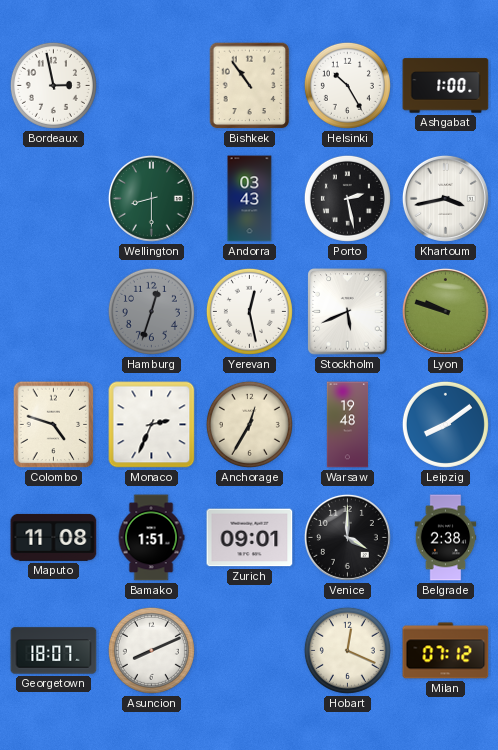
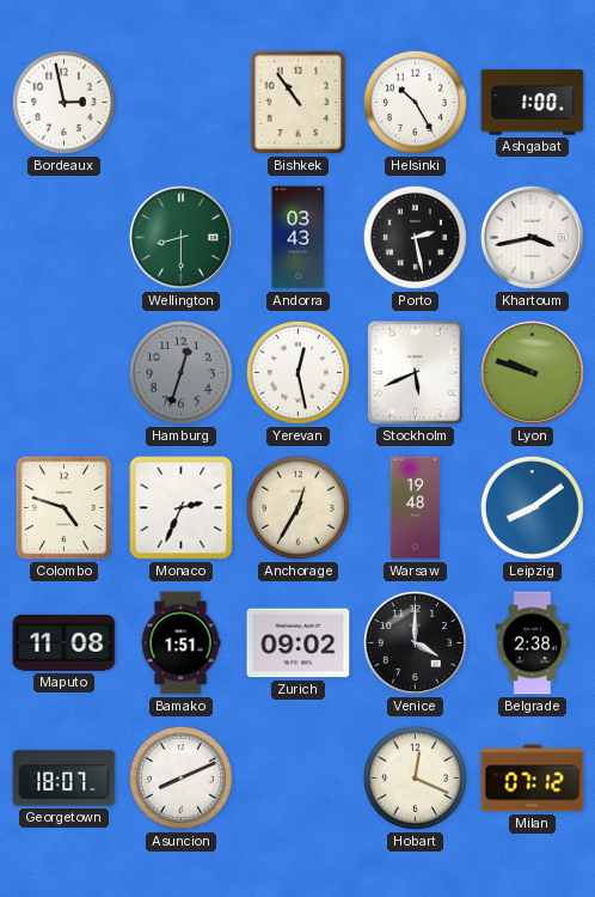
Zurich: 09:01 -> 09:02
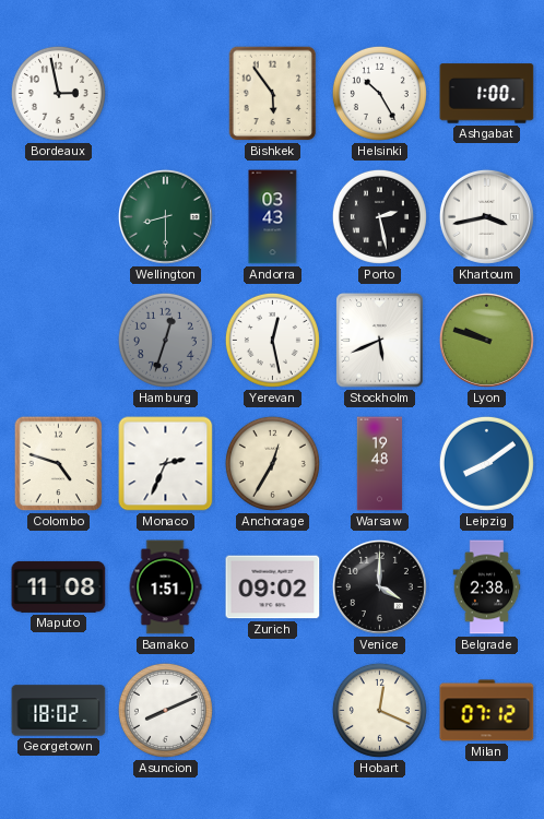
Bishkek: 10:54 -> 5:54
Georgetown: 18:07 -> 18:02
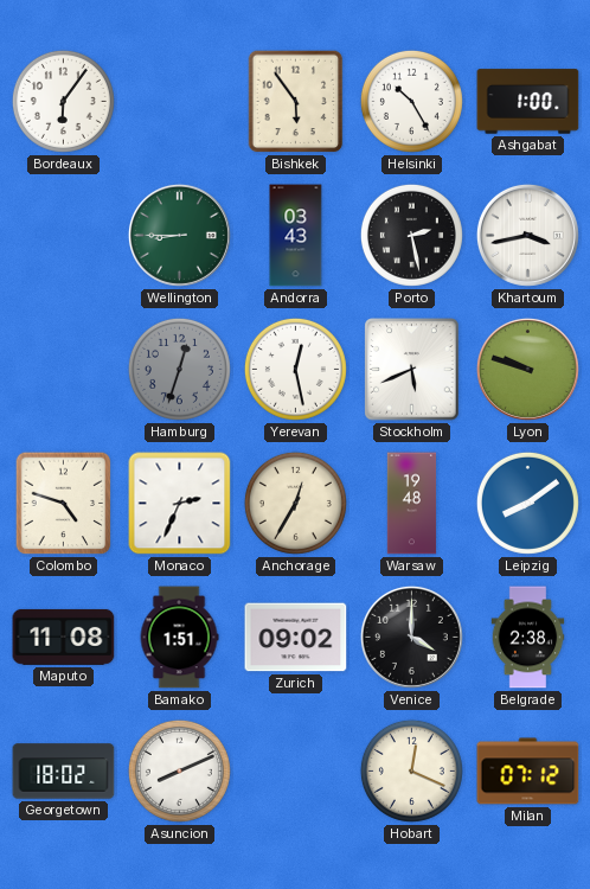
Bordeaux: 2:58 -> 6:06
Wellington: 8:30 -> 8:45
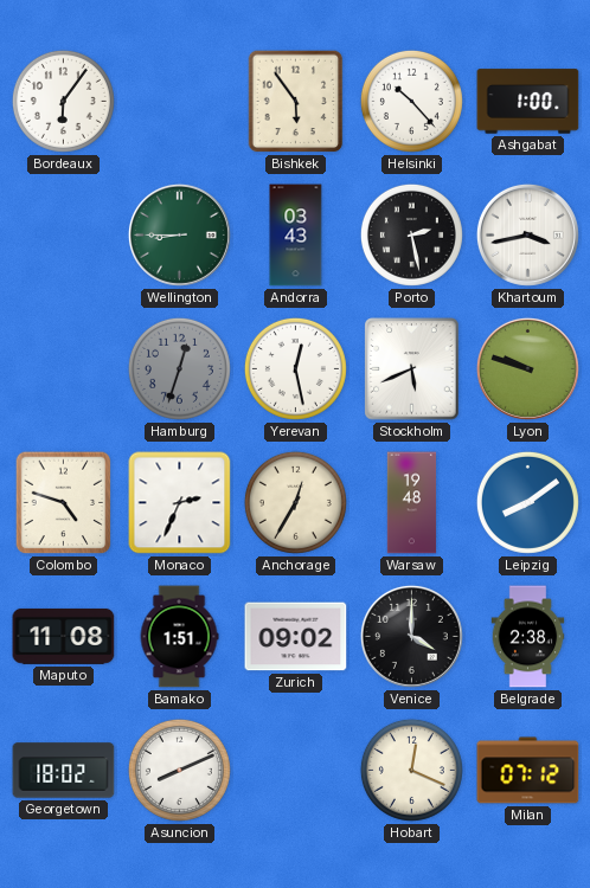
Helsinki: 10:25 -> 10:23
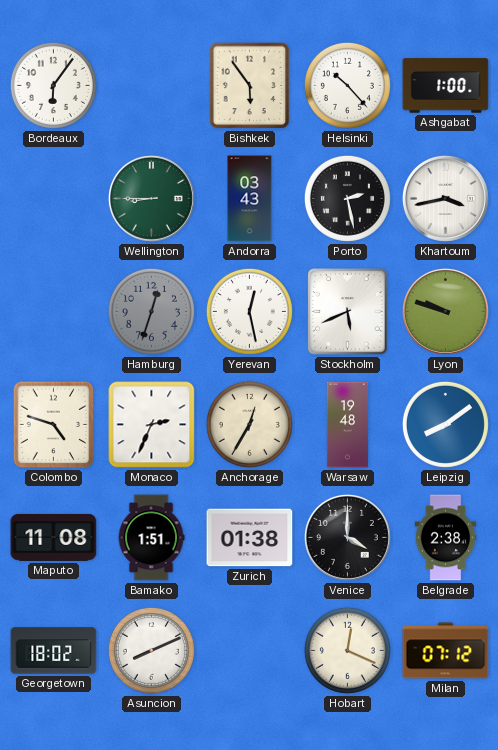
Zurich: 09:02 -> 01:38
